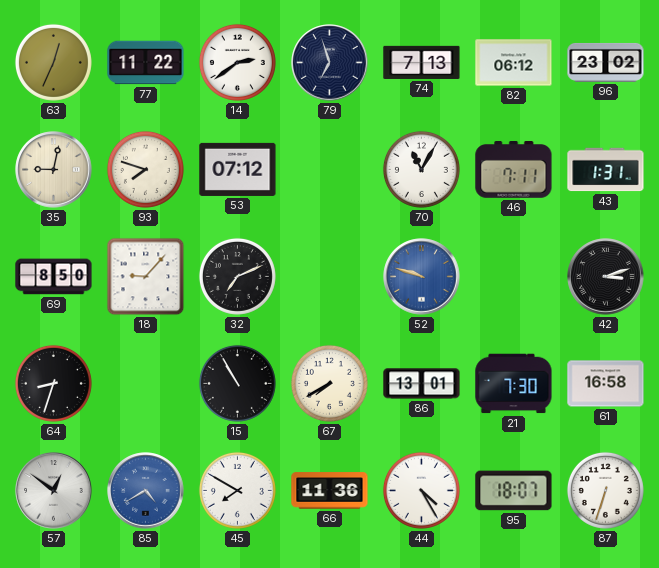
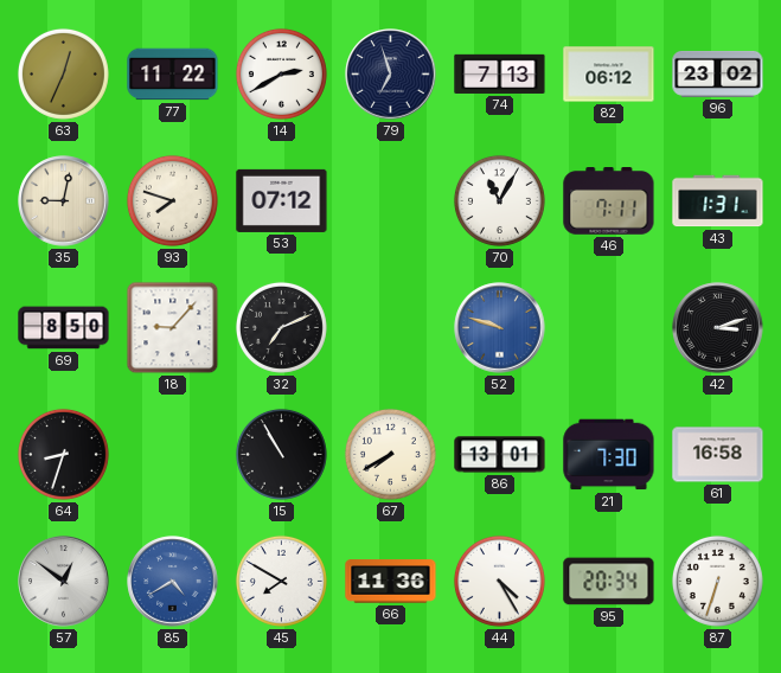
14: 2:39 -> 2:40
95: 18:07 -> 20:34
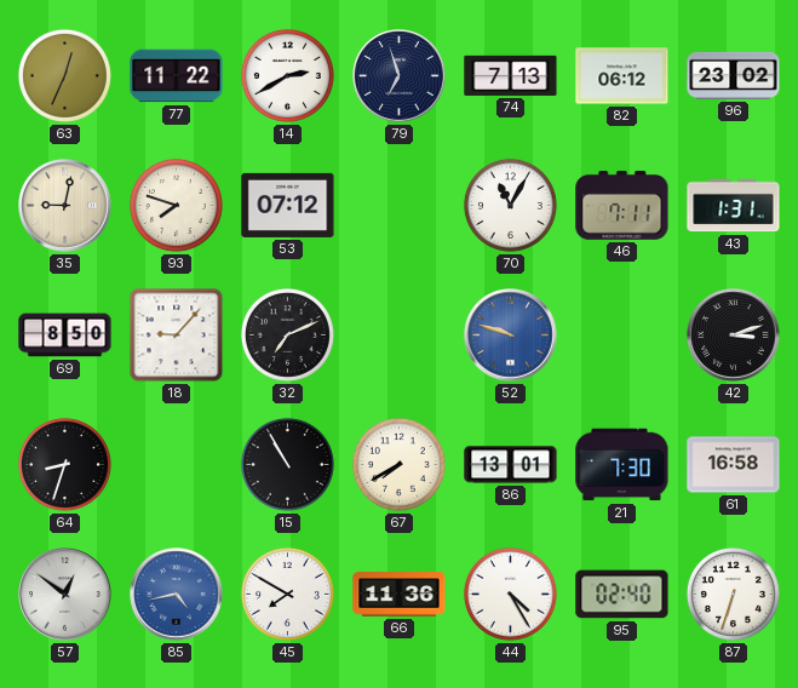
85: 4:40 -> 4:43
95: 20:34 -> 02:40
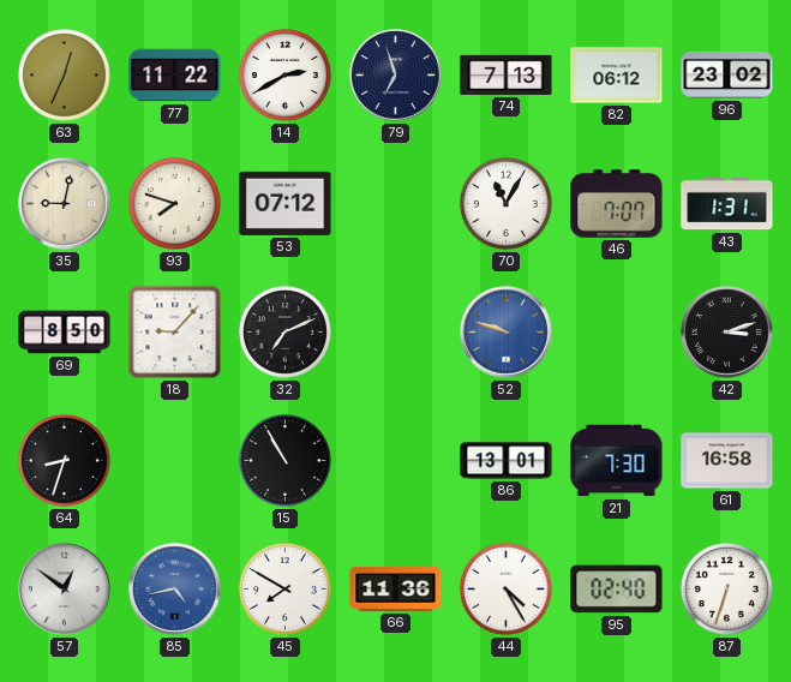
46: 7:11 -> 7:07
67: 7:40 -> none
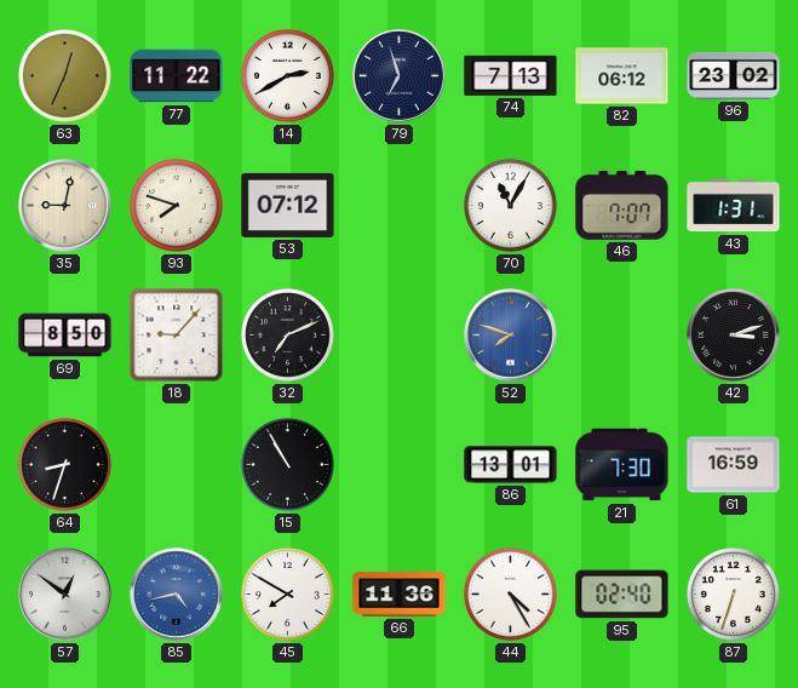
52: 9:48 -> 7:48
61: 16:58 -> 16:59
